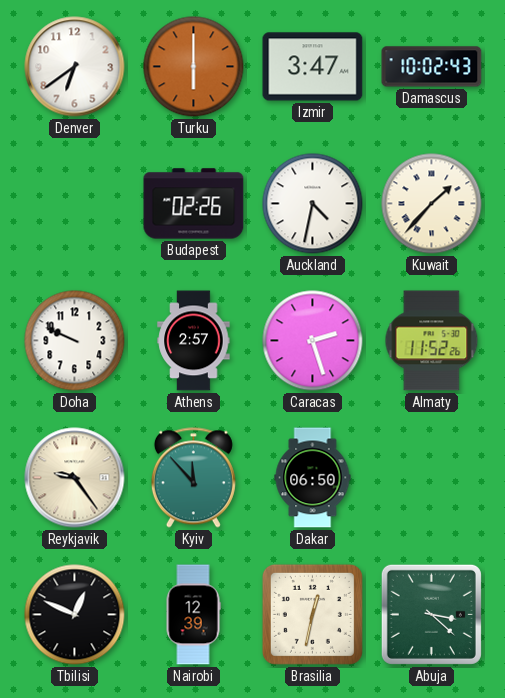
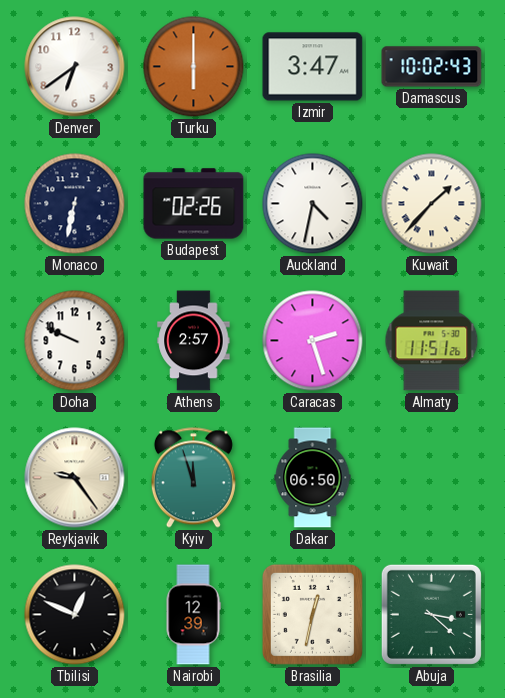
Monaco: none -> 6:32
Almaty: 11:52 -> 11:51
Kyiv: 11:53 -> 11:57
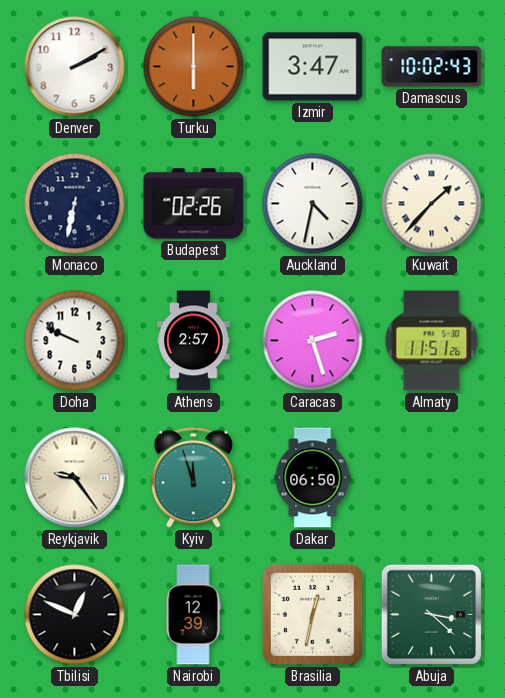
Denver: 6:39 -> 2:10
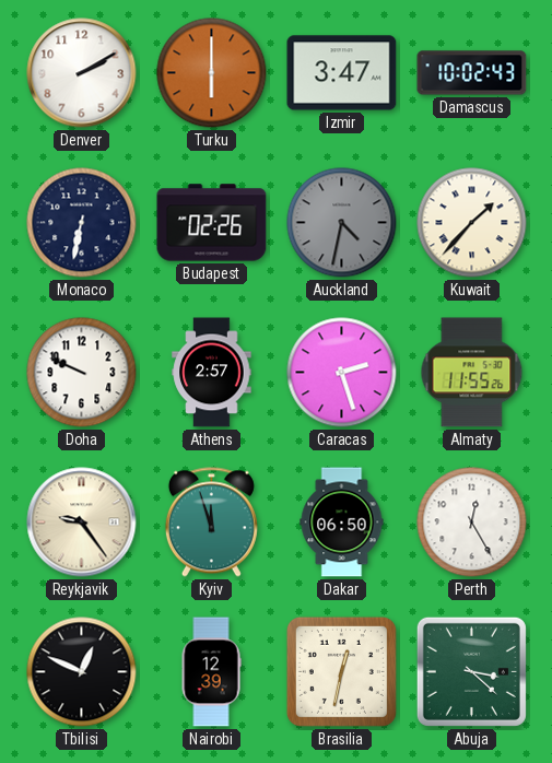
Auckland dial: white -> grey
Almaty: 11:51 -> 11:55
Perth: none -> 12:25
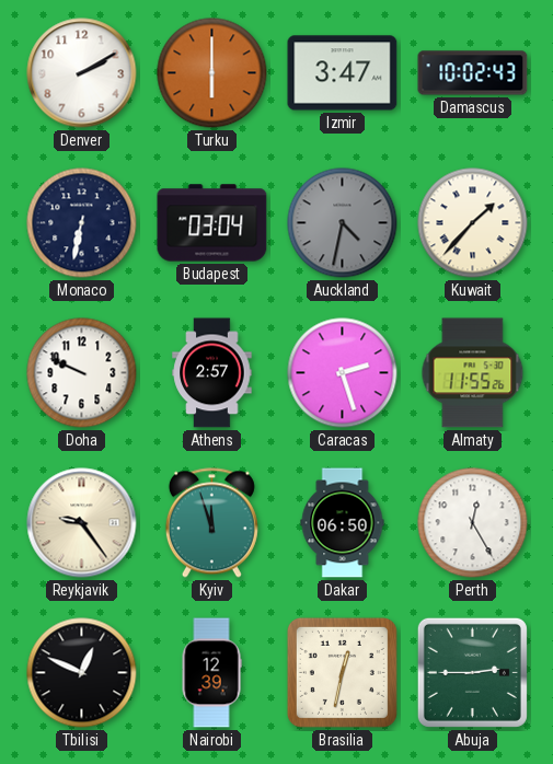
Budapest: 02:26 -> 03:04
Abuja: 3:22 -> 2:45
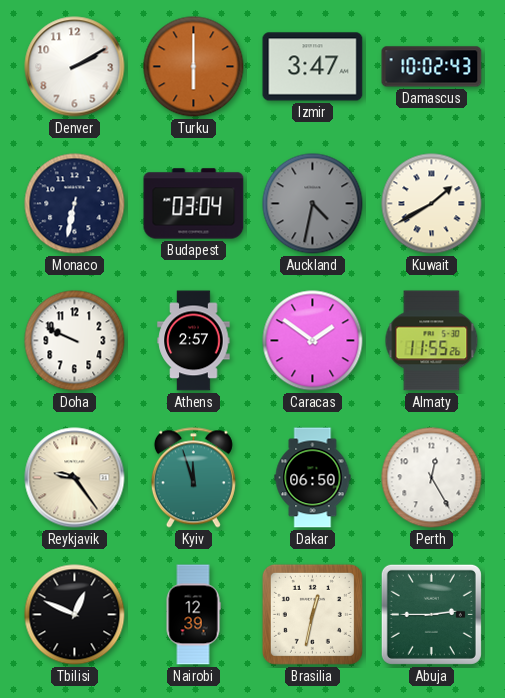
Kuwait: 1:37 -> 1:40
Caracas: 2:27 -> 1:51
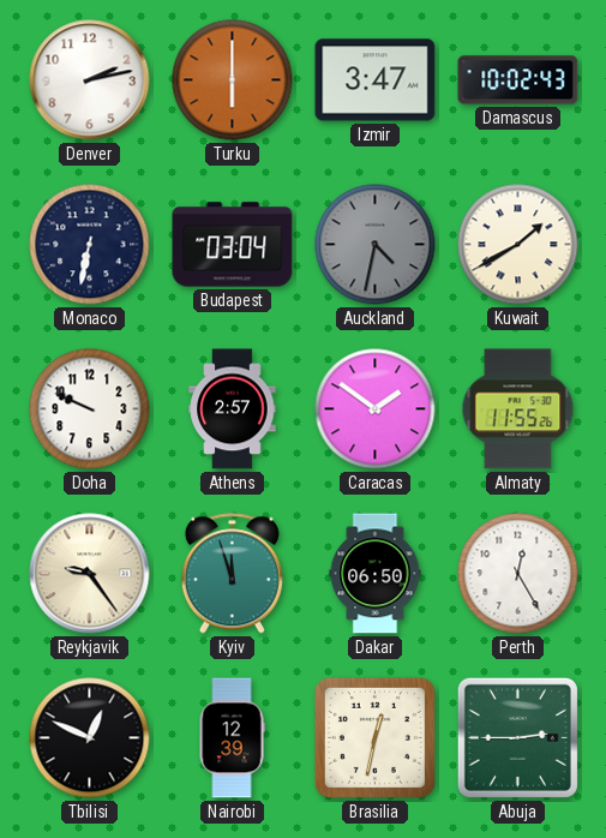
Denver: 2:10 -> 2:13
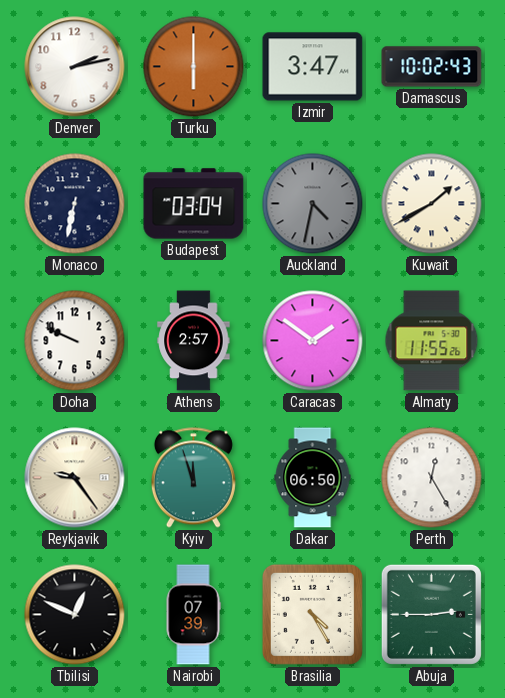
Nairobi: 12:39 -> 07:39
Brasilia: 12:32 -> 4:25
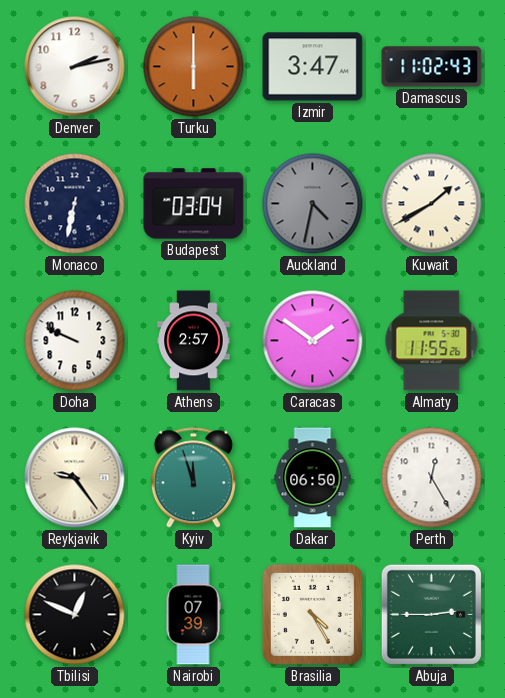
Damascus: 10:02 -> 11:02
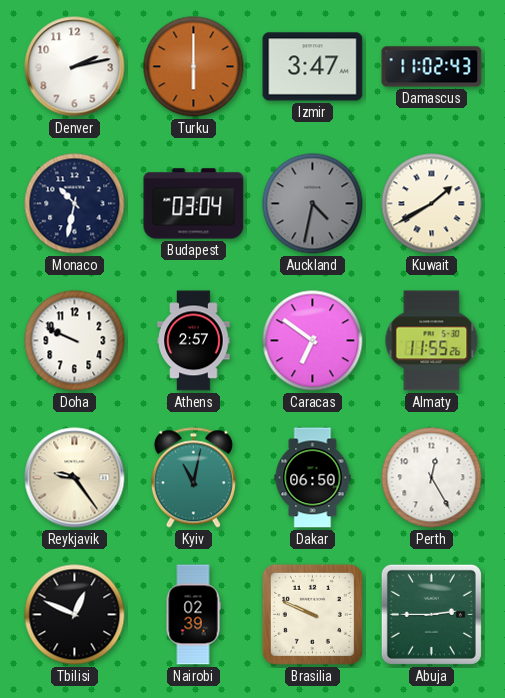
Monaco: 6:32 -> 10:32
Caracas: 1:51 -> 6:51
Kyiv: 11:57 -> 11:02
Nairobi: 07:39 -> 02:39
Brasilia: 4:25 -> 9:49
